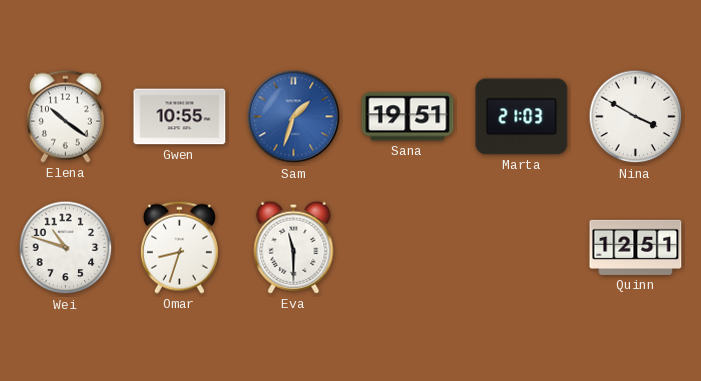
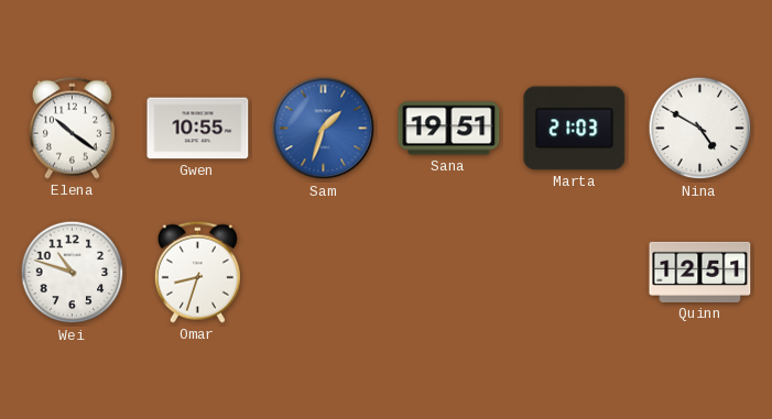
Nina: 3:50 -> 4:50
Eva: 11:30 -> none
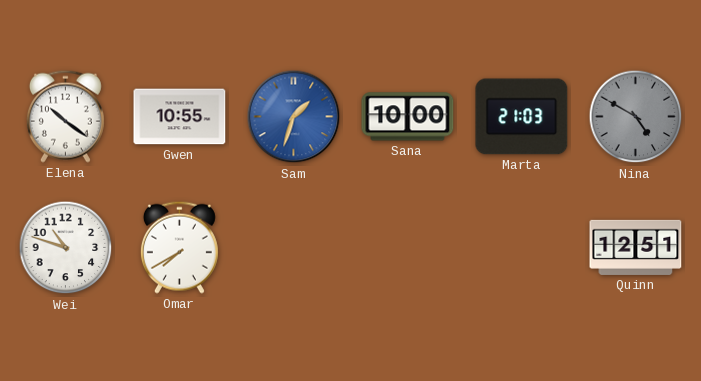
Sana: 19:51 -> 10:00
Nina dial: white -> grey
Omar: 8:33 -> 7:40
